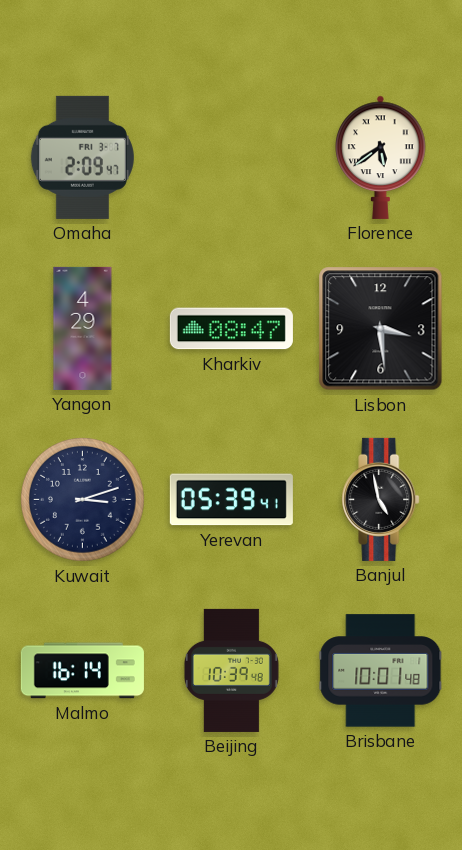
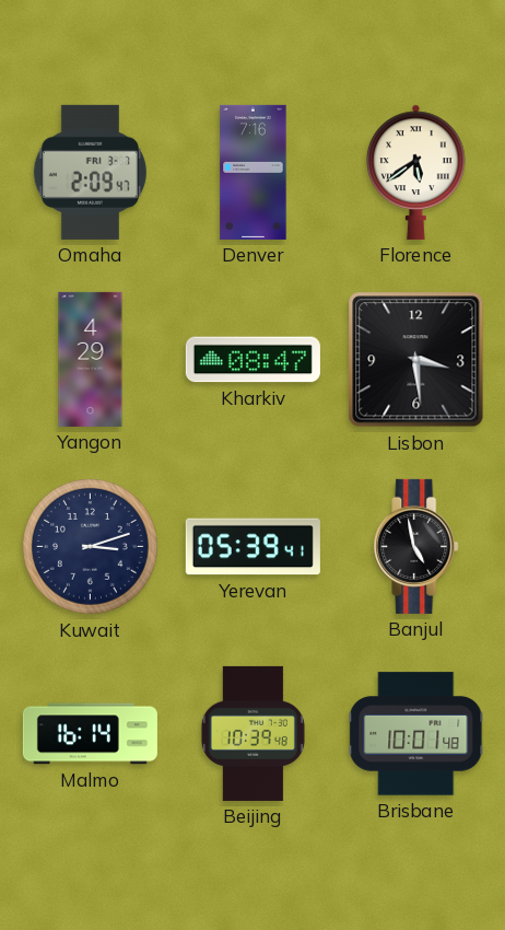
Denver: none -> 7:16
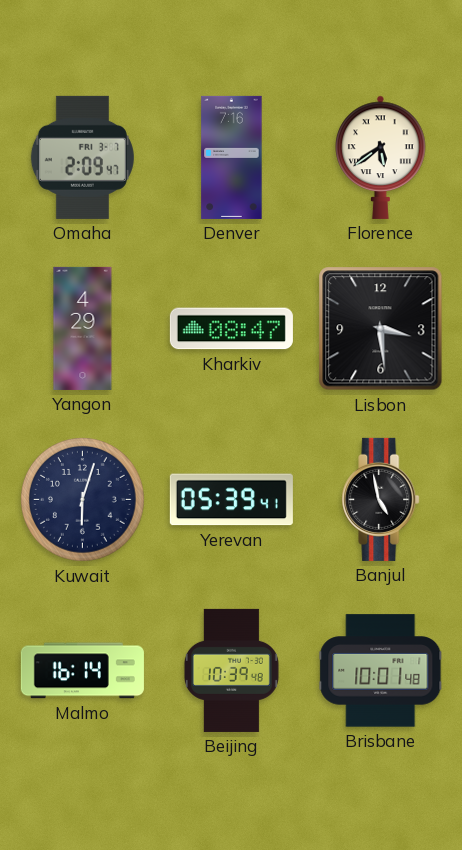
Kuwait: 3:12 -> 6:03
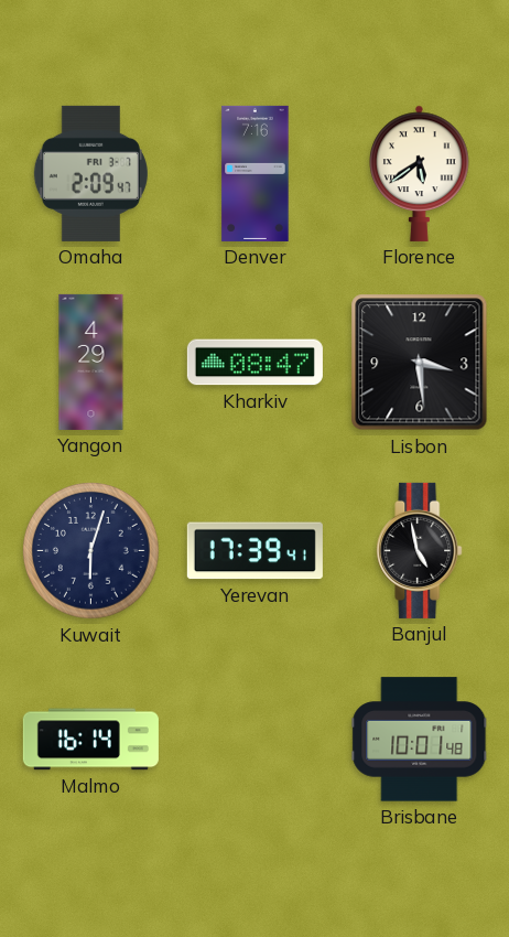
Yerevan: 05:39 -> 17:39
Beijing: 10:39 -> none
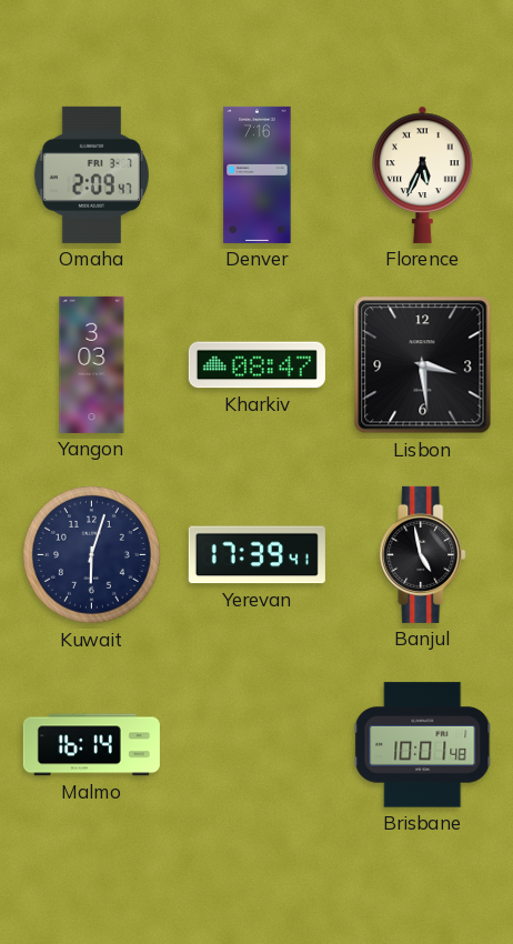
Florence: 5:39 -> 5:34
Yangon: 4:29 -> 3:03
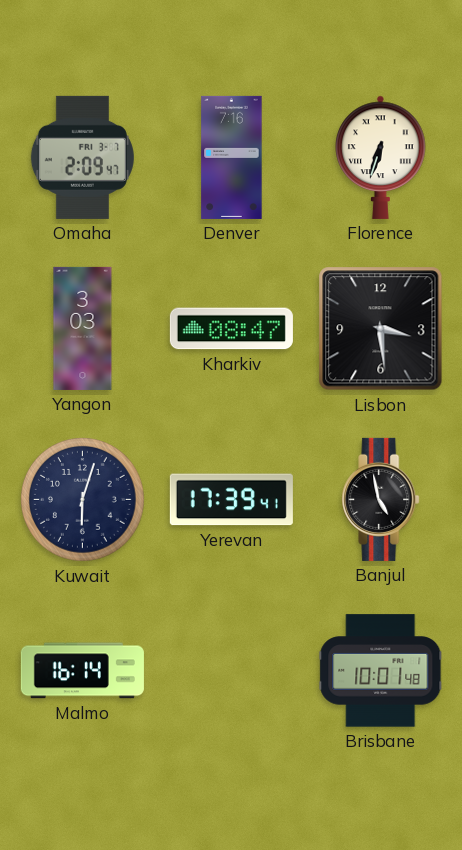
Florence: 5:34 -> 6:33
